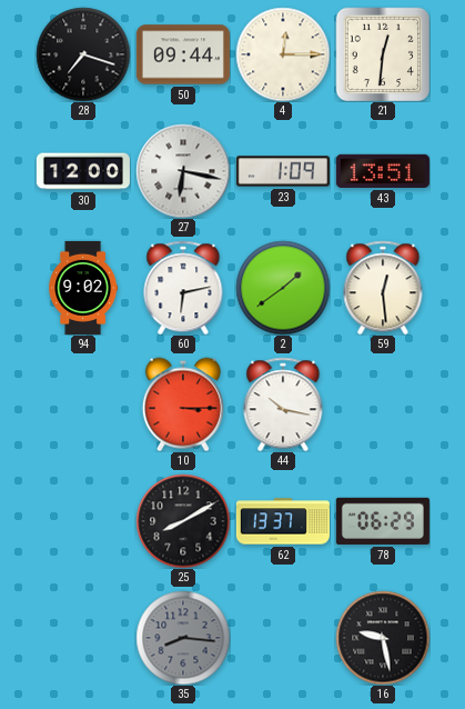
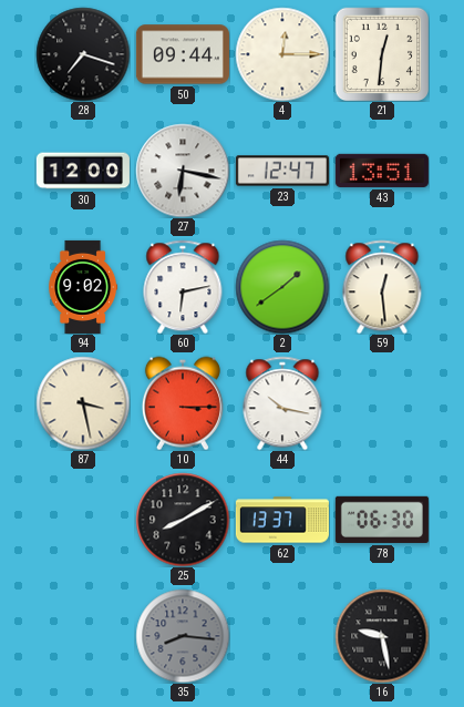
23: 1:09 -> 12:47
87: none -> 3:28
78: 06:29 -> 06:30
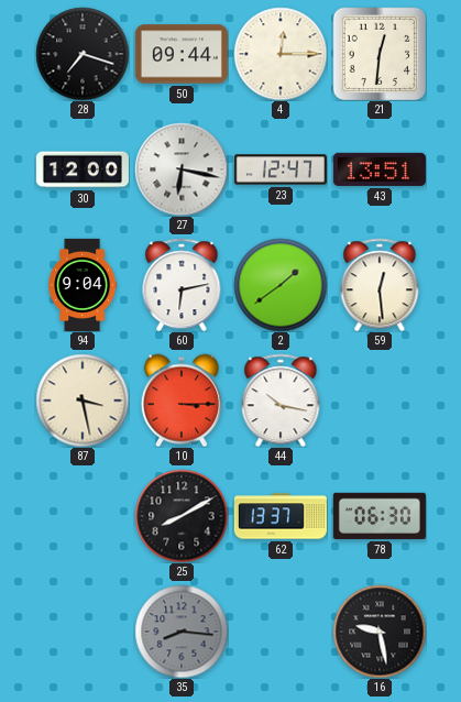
94: 9:02 -> 9:04
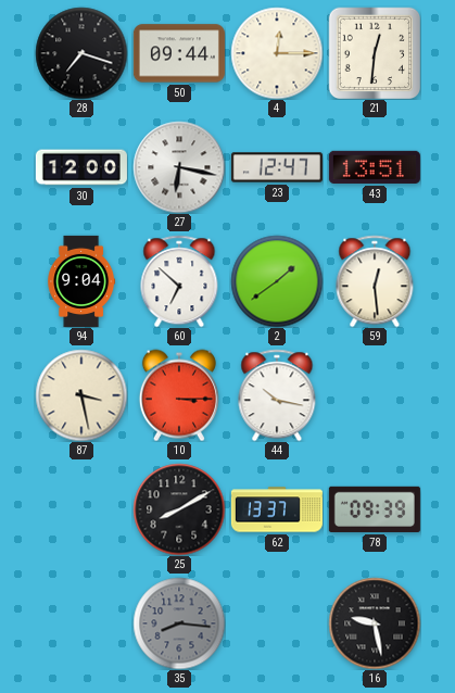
60: 6:13 -> 6:52
78: 06:30 -> 09:39
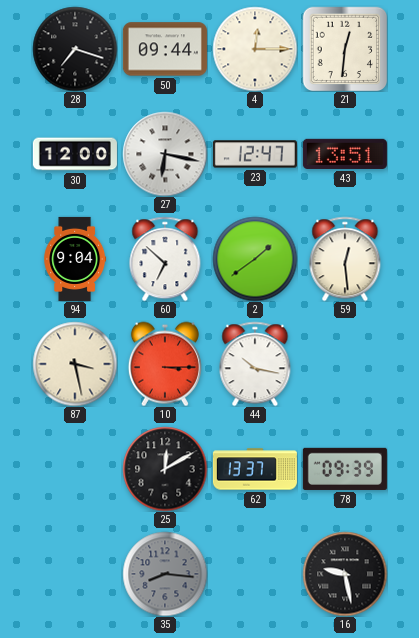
25: 8:10 -> 12:10
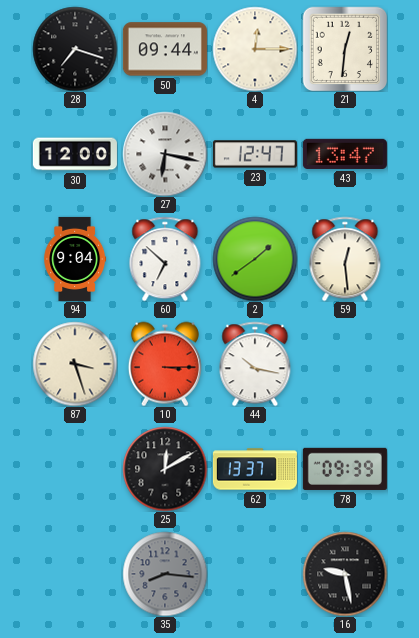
43: 13:51 -> 13:47
87: 3:28 -> 3:27
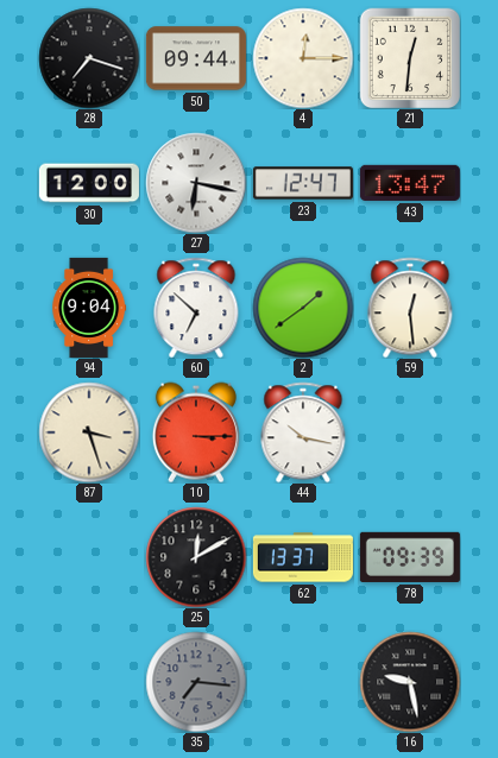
35: 8:16 -> 7:16
